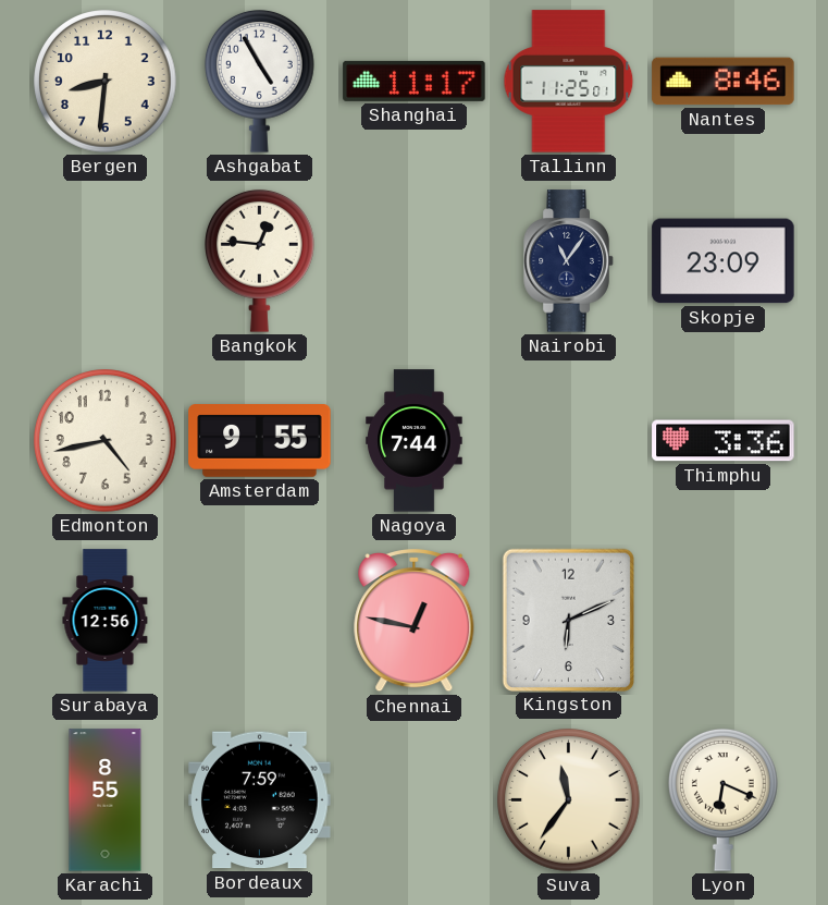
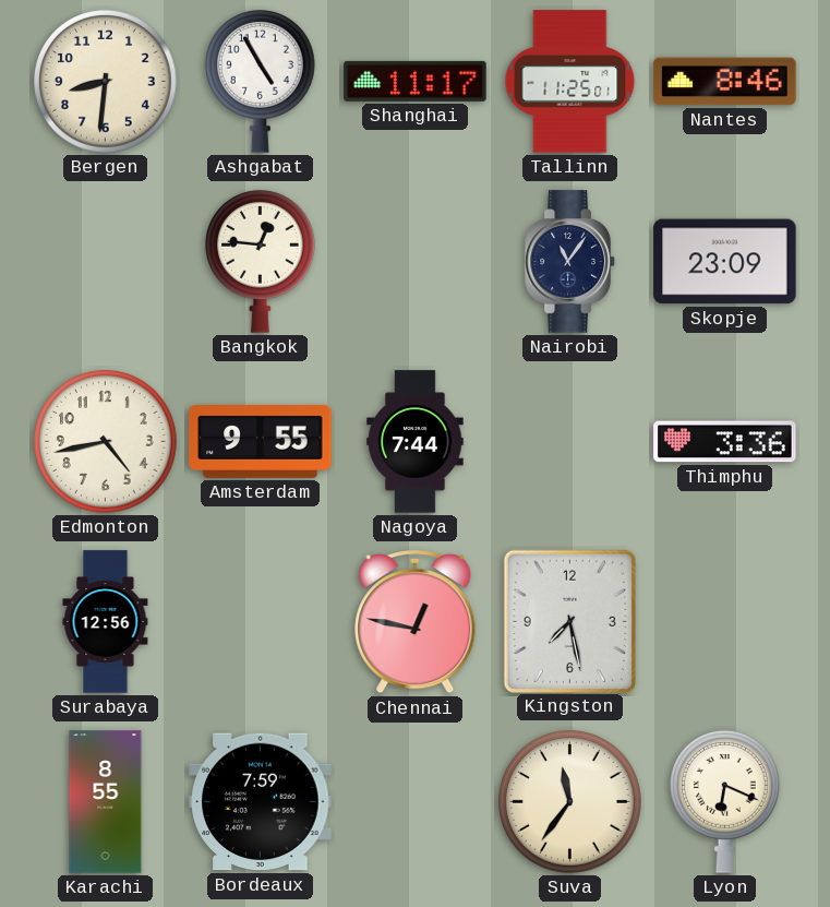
Kingston: 6:11 -> 7:28
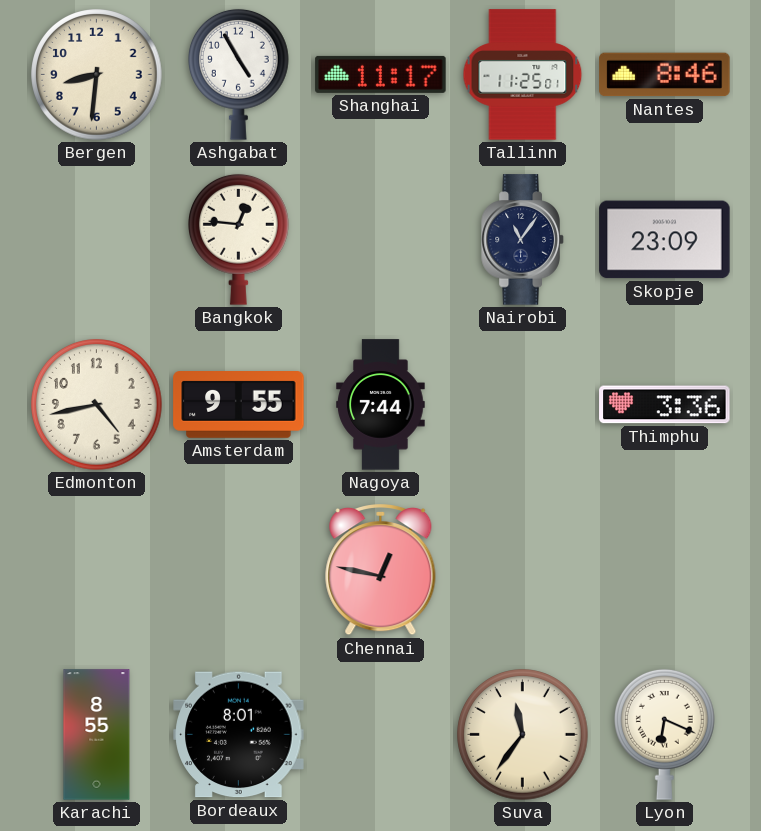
Surabaya: 12:56 -> none
Kingston: 7:28 -> none
Bordeaux: 7:59 -> 8:01
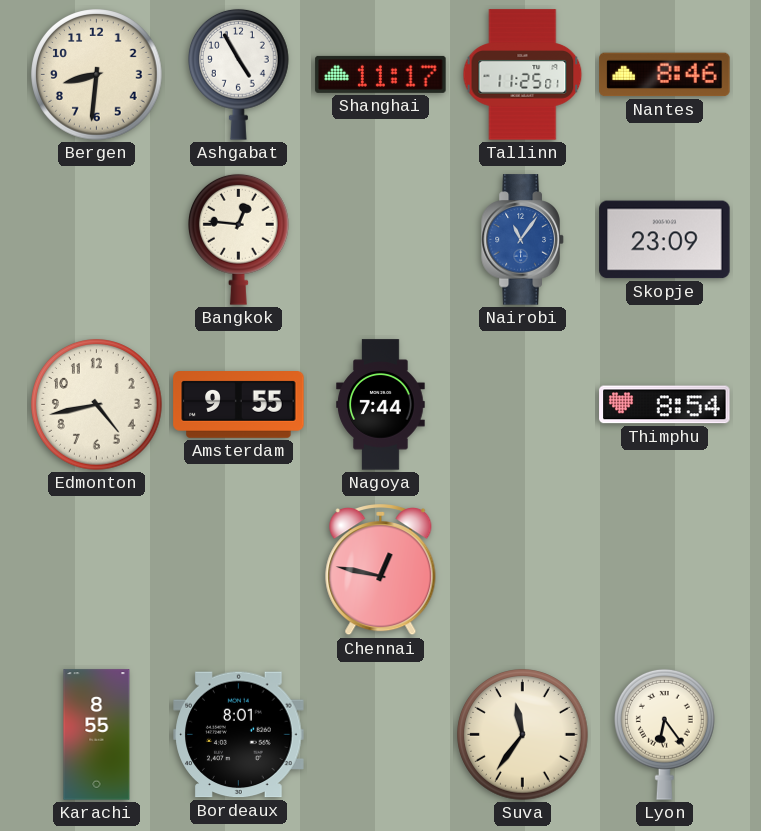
Nairobi dial: navy -> blue
Thimphu: 3:36 -> 8:54
Lyon: 6:19 -> 6:24
